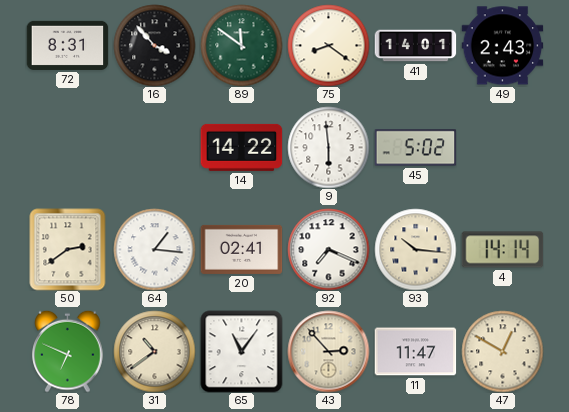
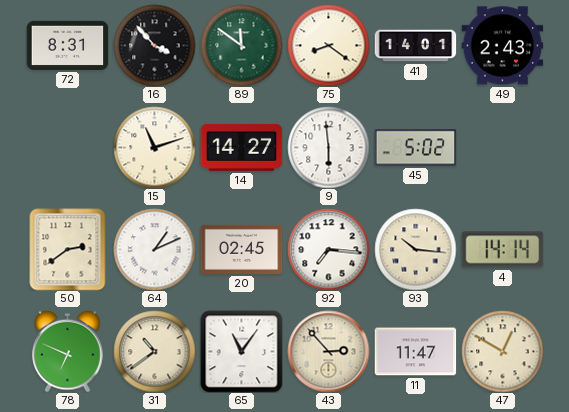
15: none -> 11:12
14: 14:22 -> 14:27
64: 1:16 -> 1:11
20: 02:41 -> 02:45
92: 7:19 -> 7:16
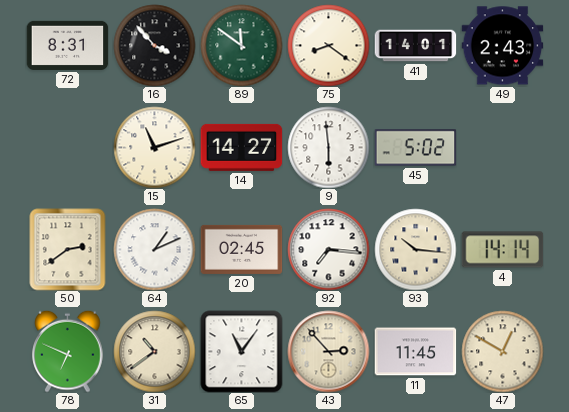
11: 11:47 -> 11:45
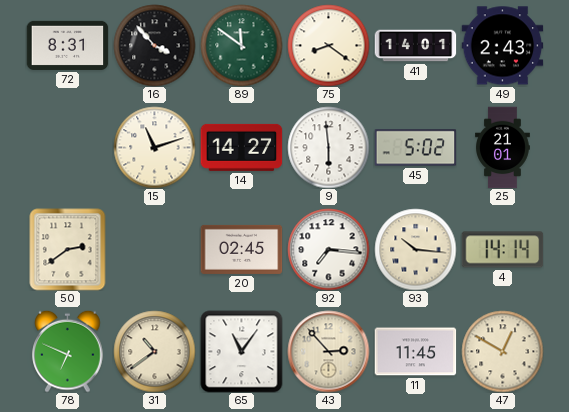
25: none -> 21:01
64: 1:11 -> none
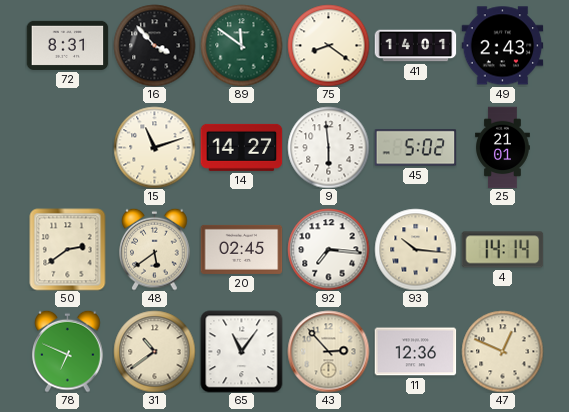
48: none -> 5:39
11: 11:45 -> 12:36
47: 12:50 -> 12:49
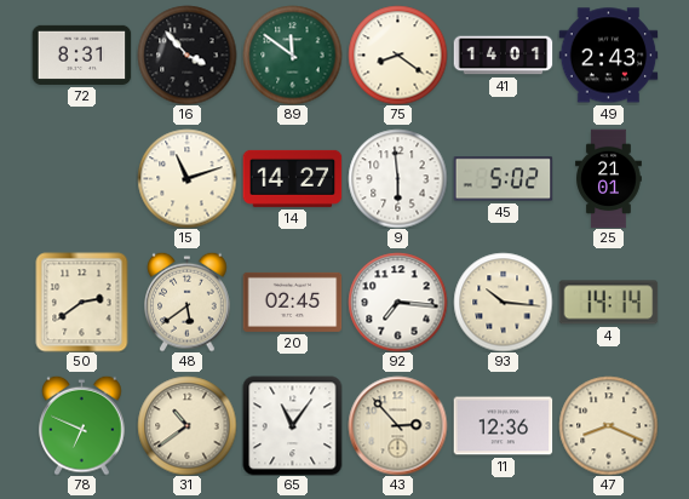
47: 12:49 -> 8:19
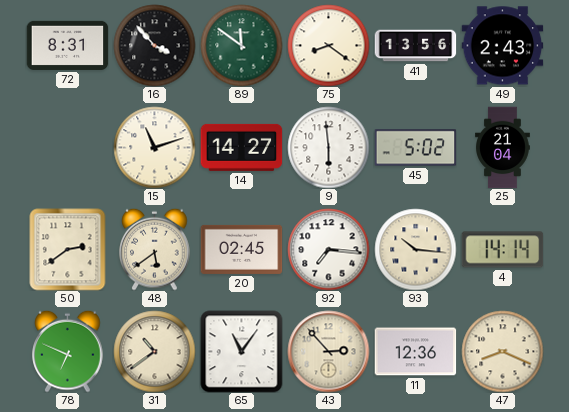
41: 14:01 -> 13:56
25: 21:01 -> 21:04
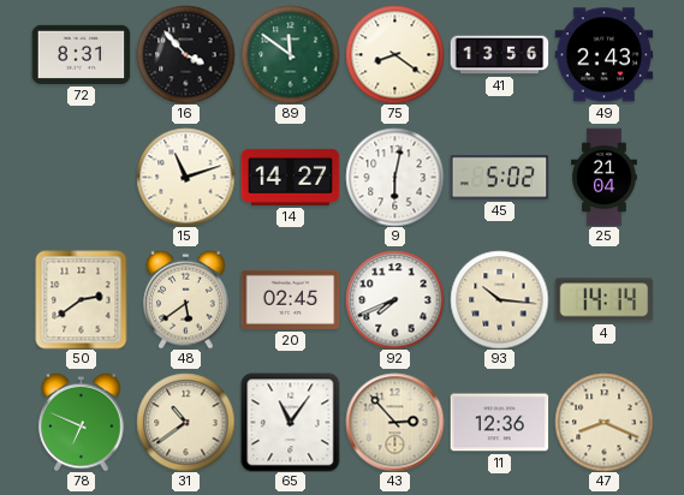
9: 5:59 -> 6:02
92: 7:16 -> 7:41
